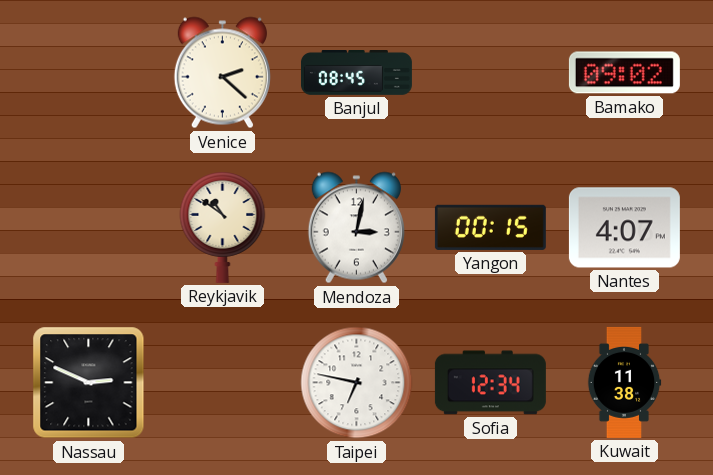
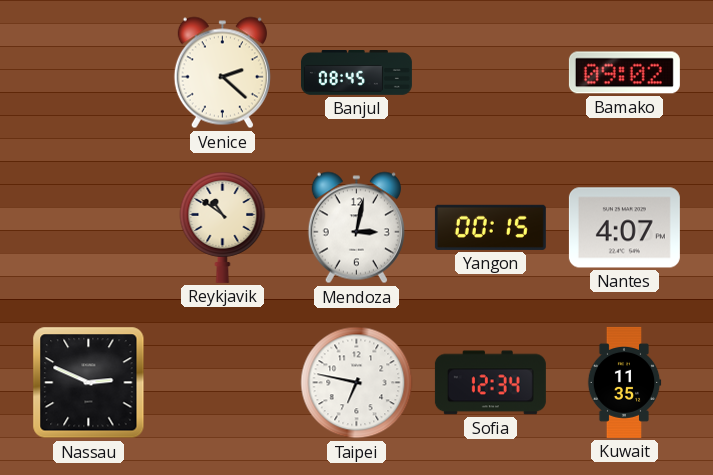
Kuwait: 11:38 -> 11:35
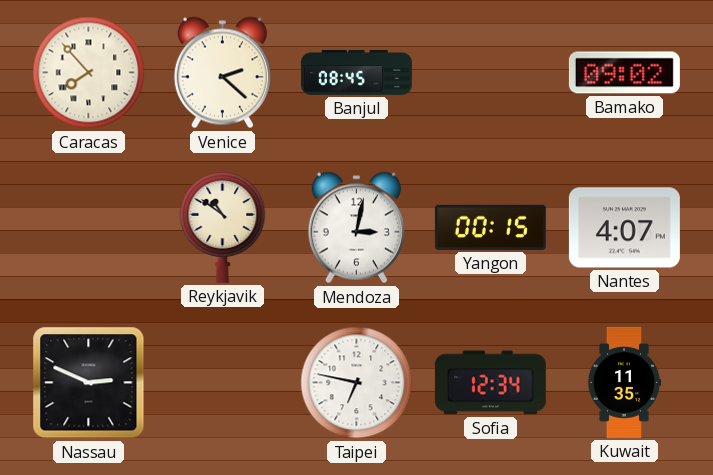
Caracas: none -> 7:53
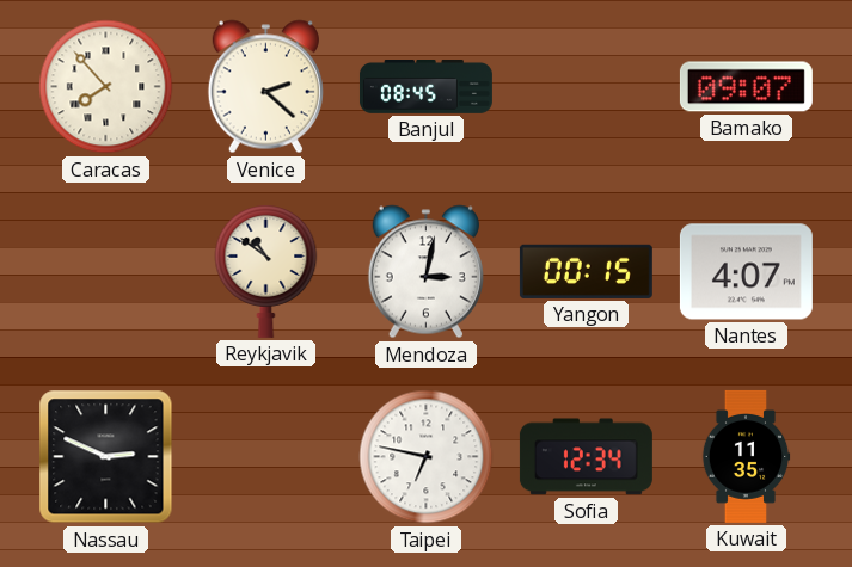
Bamako: 09:02 -> 09:07
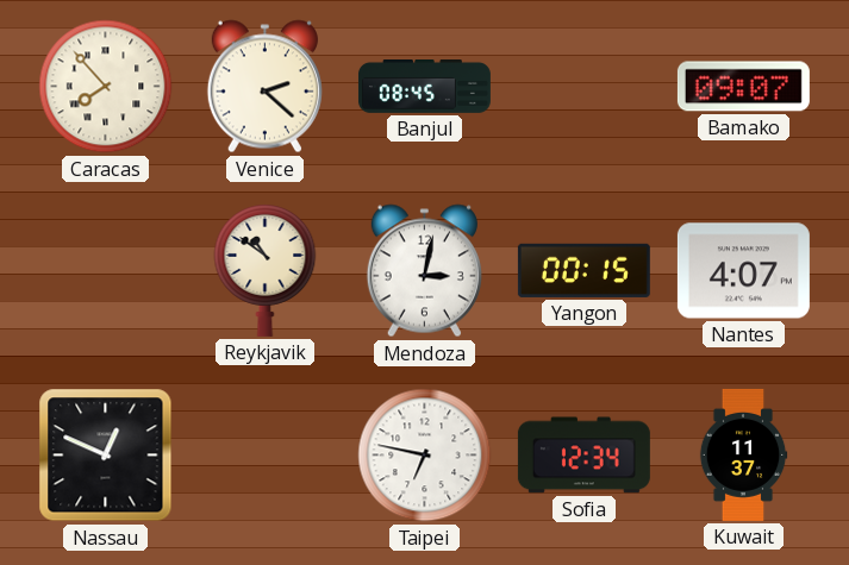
Nassau: 2:49 -> 12:49
Kuwait: 11:35 -> 11:37
